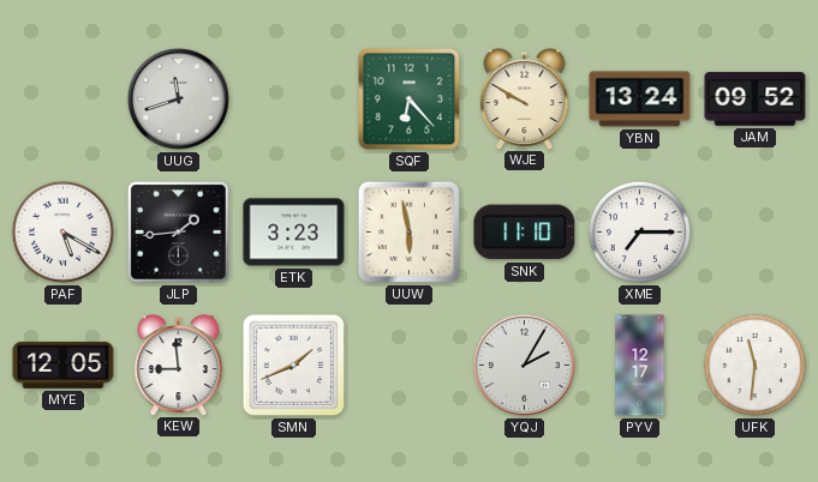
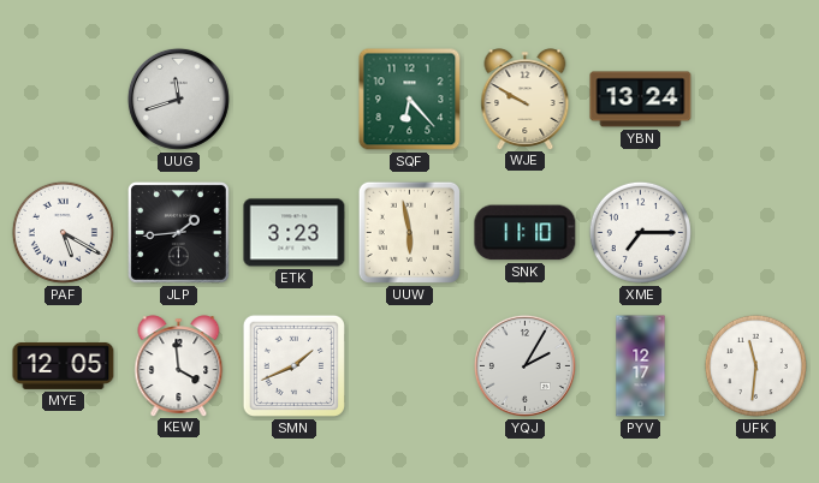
JAM: 09:52 -> none
KEW: 8:59 -> 3:59
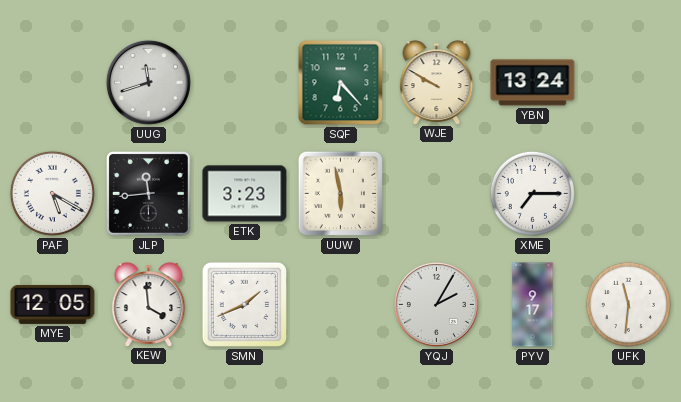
JLP: 1:44 -> 11:44
SNK: 11:10 -> none
PYV: 12:17 -> 9:17
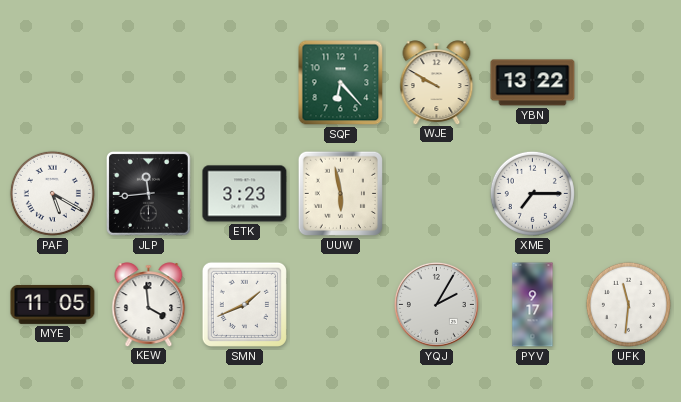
UUG: 11:42 -> none
YBN: 13:24 -> 13:22
MYE: 12:05 -> 11:05
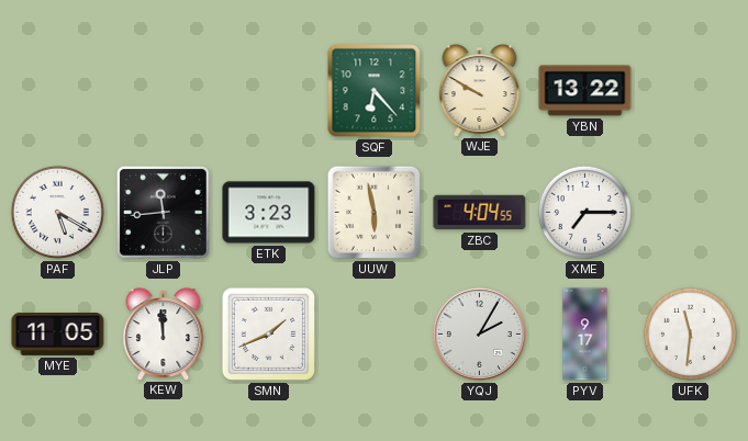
ZBC: none -> 4:04
KEW: 3:59 -> 11:59
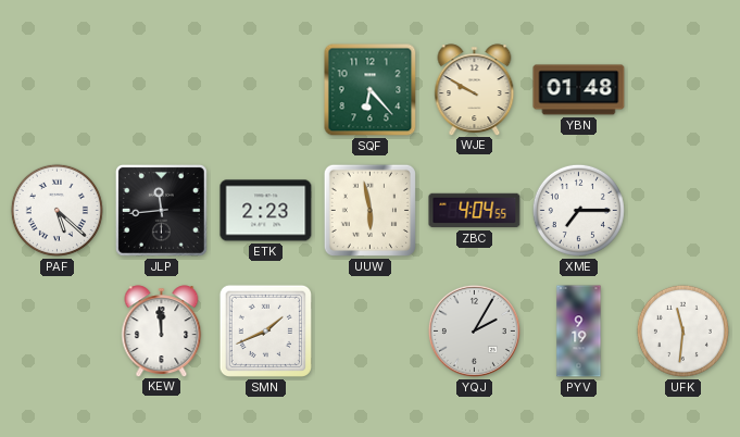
YBN: 13:22 -> 01:48
PAF: 5:20 -> 5:22
ETK: 3:23 -> 2:23
MYE: 11:05 -> none
PYV: 9:17 -> 9:19
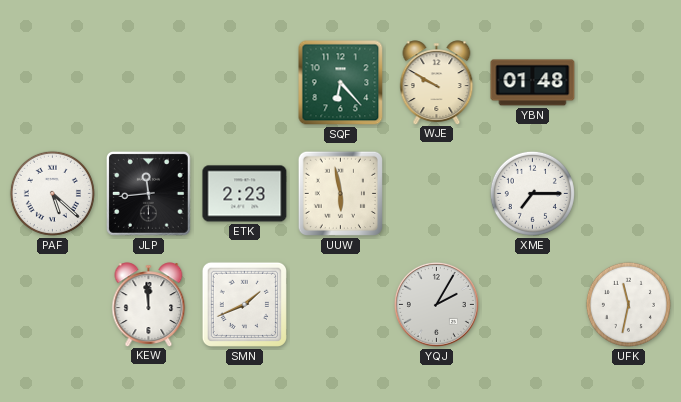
ZBC: 4:04 -> none
PYV: 9:19 -> none
UFK: 11:31 -> 11:32
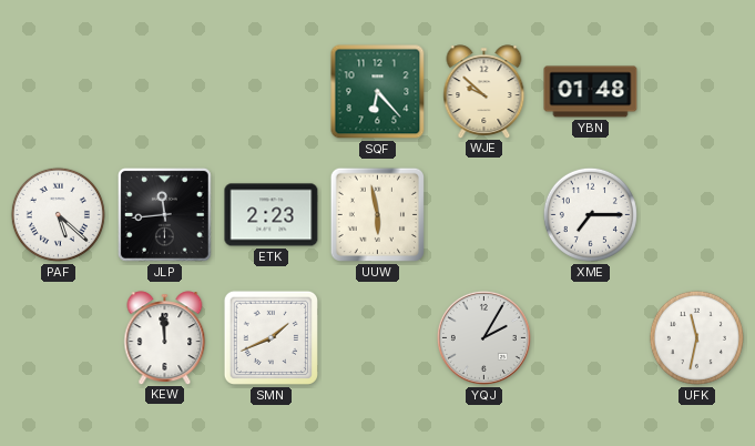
WJE: 9:50 -> 9:52
